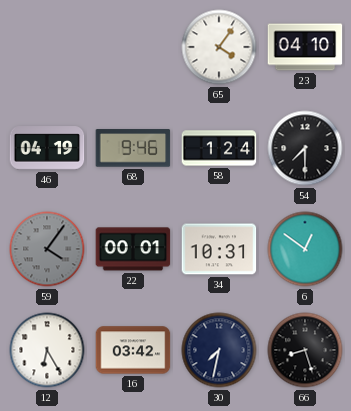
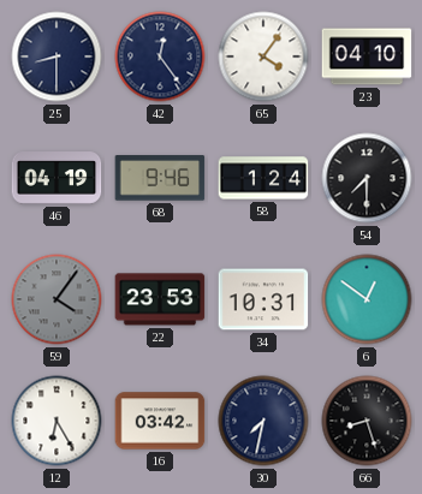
25: none -> 8:30
42: none -> 12:24
22: 00:01 -> 23:53
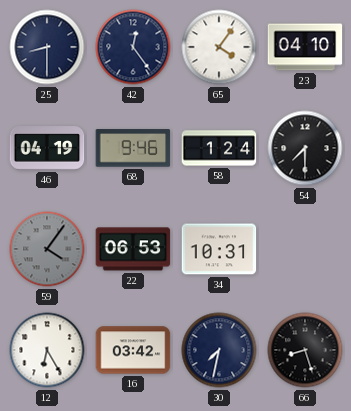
22: 23:53 -> 06:53
6: 12:51 -> none
